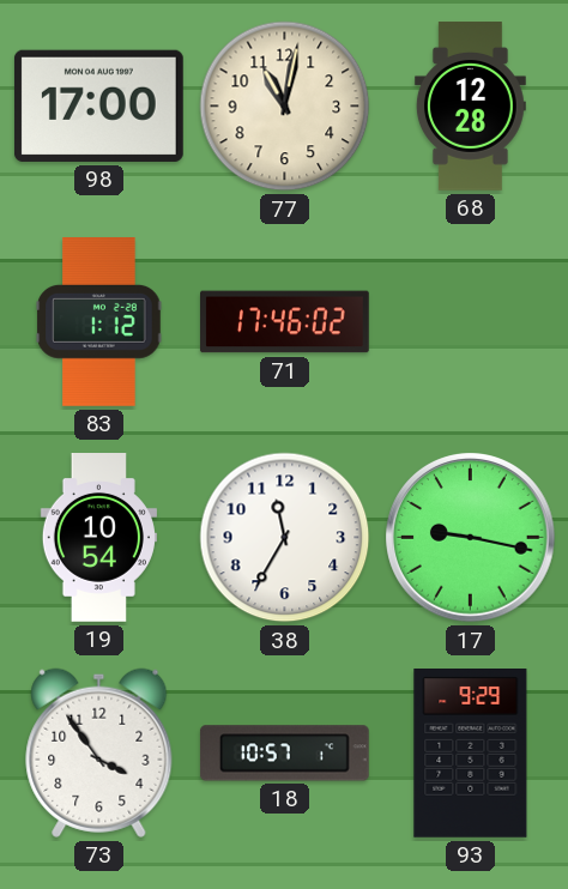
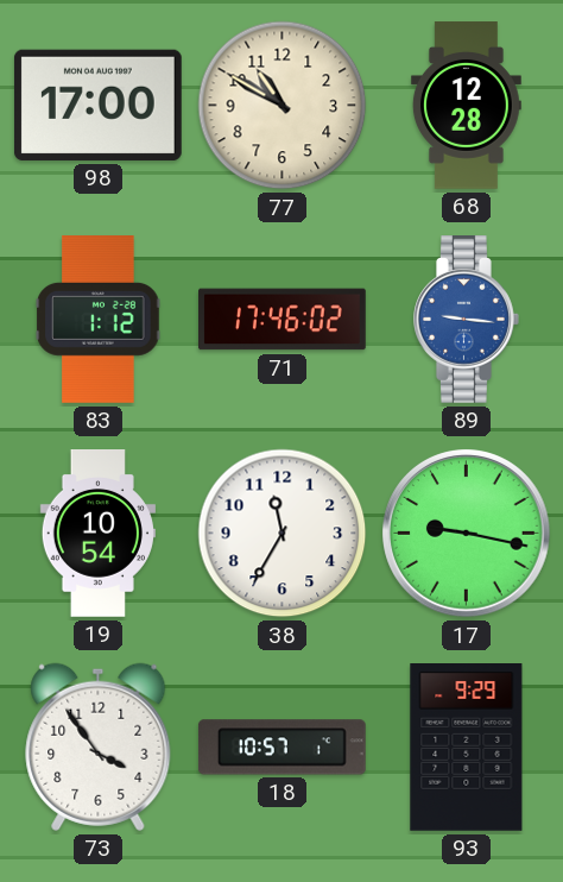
77: 11:02 -> 10:50
89: none -> 9:16
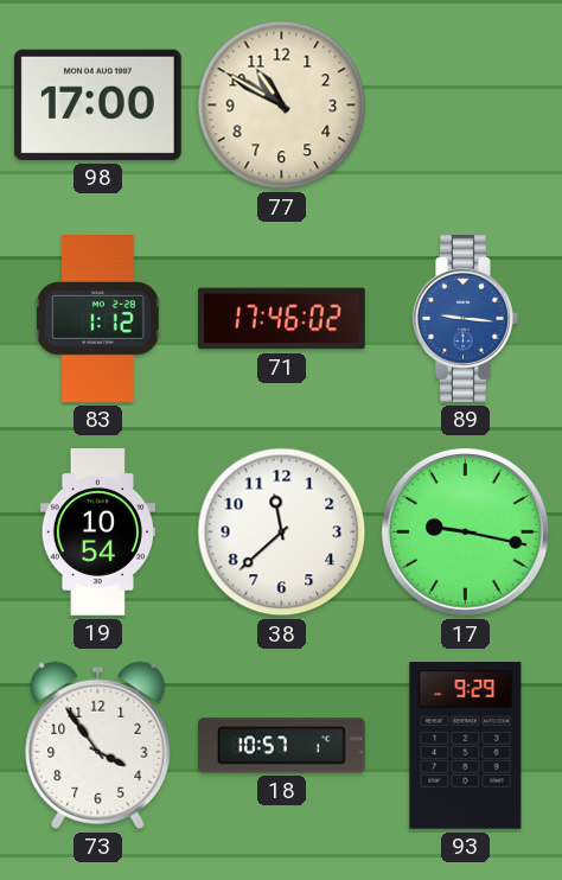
68: 12:28 -> none
38: 11:35 -> 11:38
